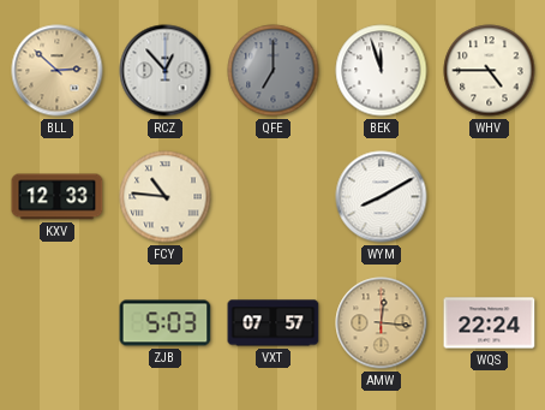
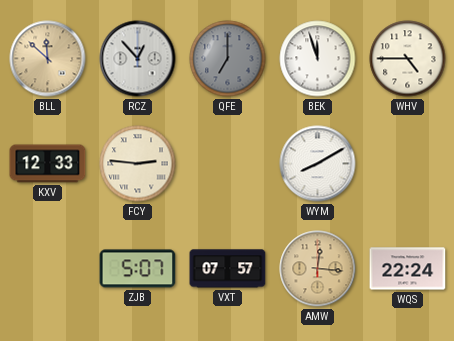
BLL: 2:52 -> 11:52
FCY: 10:46 -> 2:46
ZJB: 5:03 -> 5:07
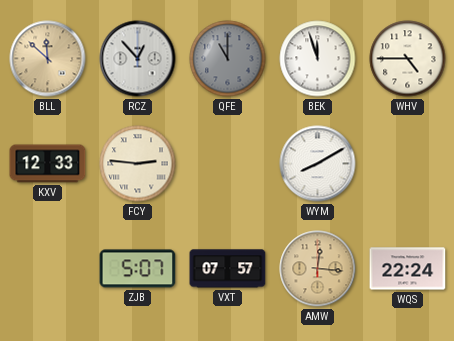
QFE: 7:00 -> 11:00
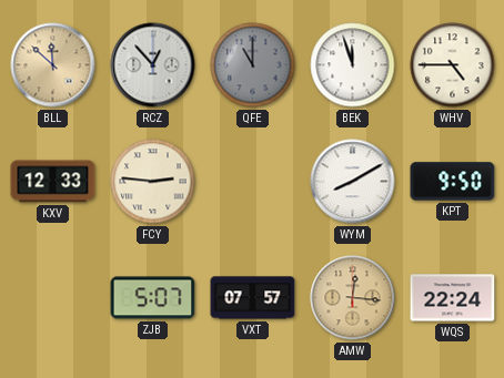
KPT: none -> 9:50
